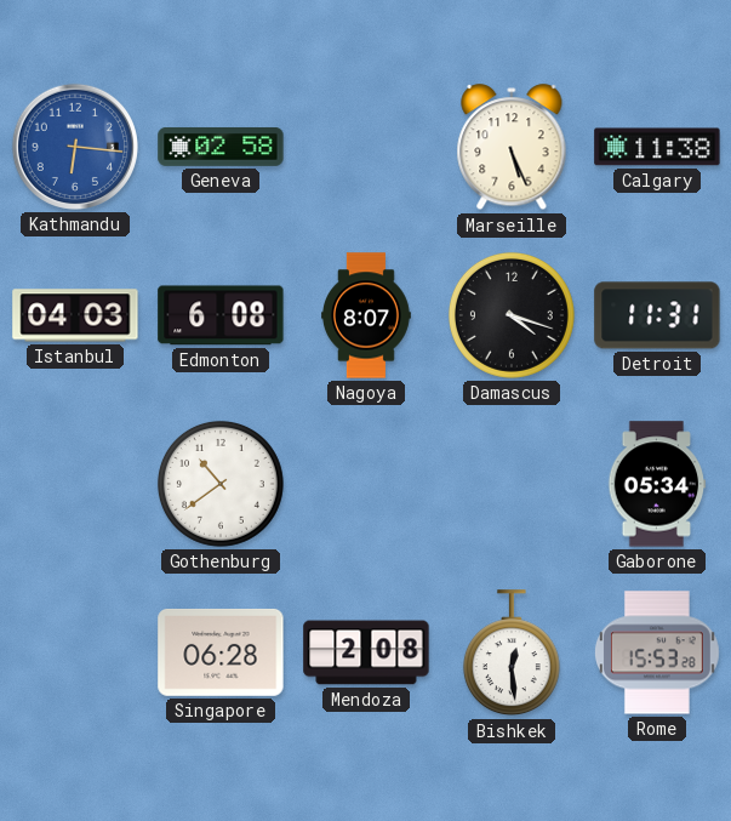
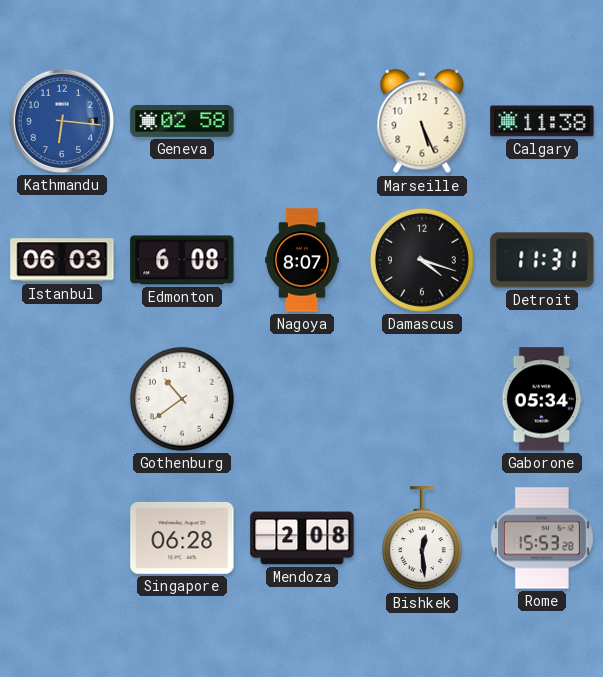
Istanbul: 04:03 -> 06:03
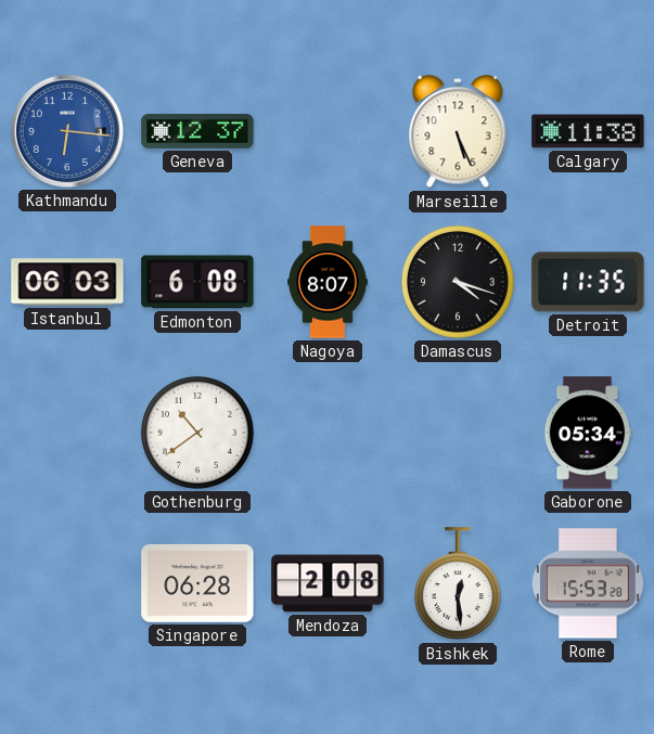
Geneva: 02:58 -> 12:37
Detroit: 11:31 -> 11:35
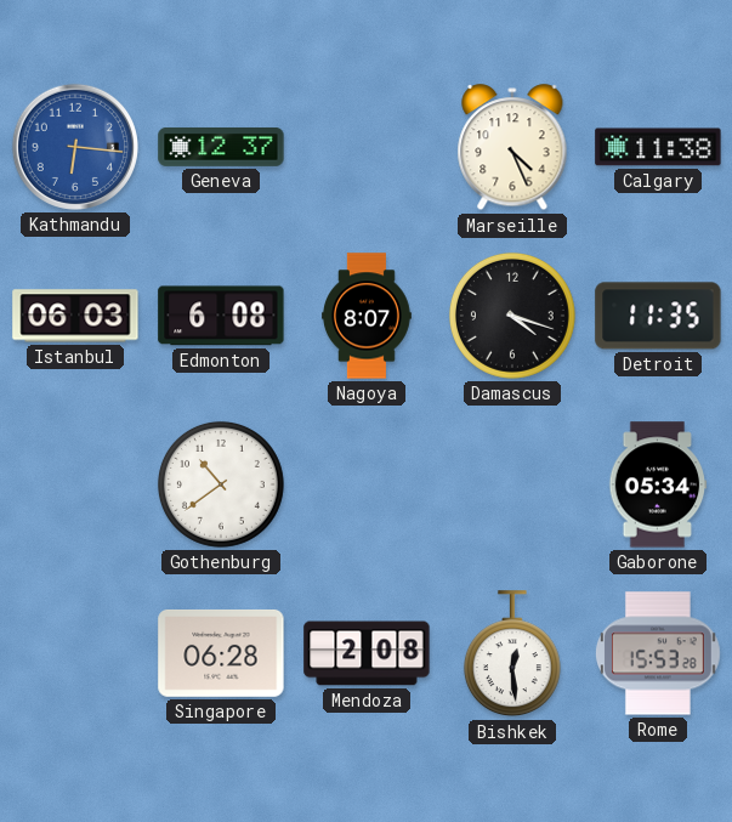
Marseille: 5:26 -> 4:26
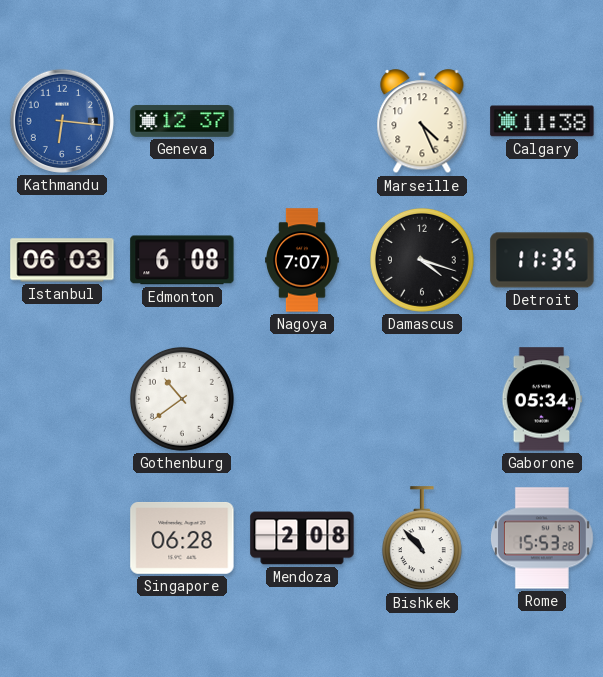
Nagoya: 8:07 -> 7:07
Bishkek: 12:29 -> 10:53
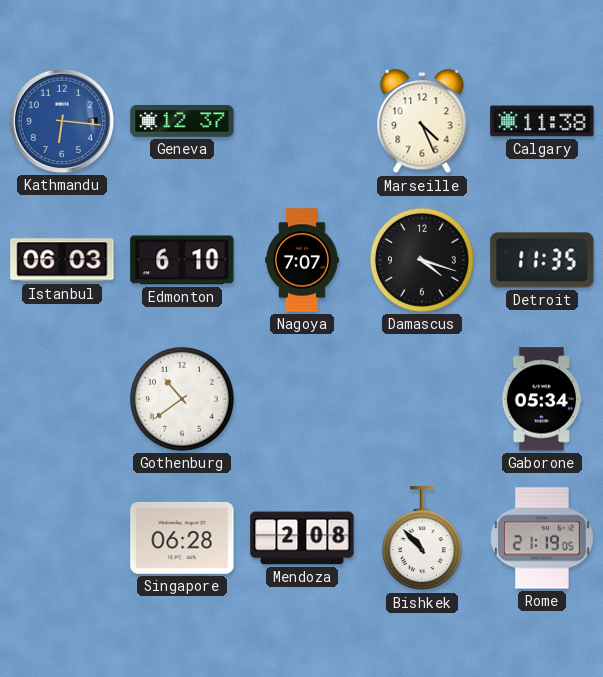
Edmonton: 6:08 -> 6:10
Rome: 15:53 -> 21:19
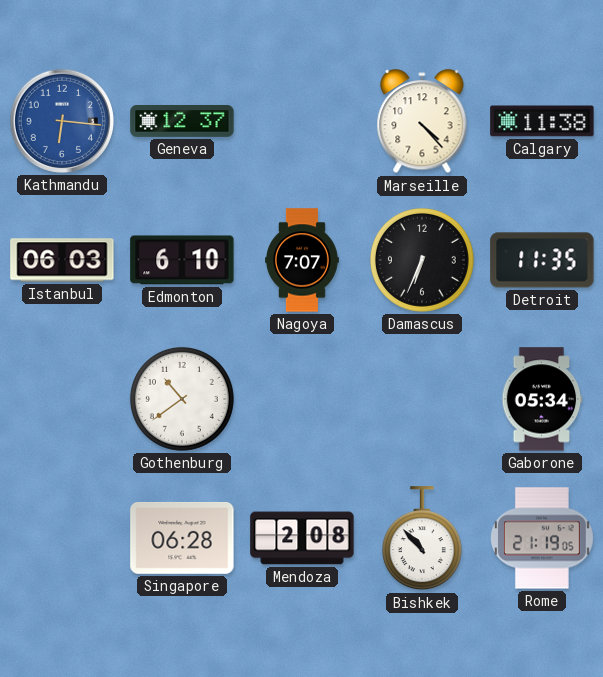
Marseille: 4:26 -> 4:23
Damascus: 4:18 -> 6:34
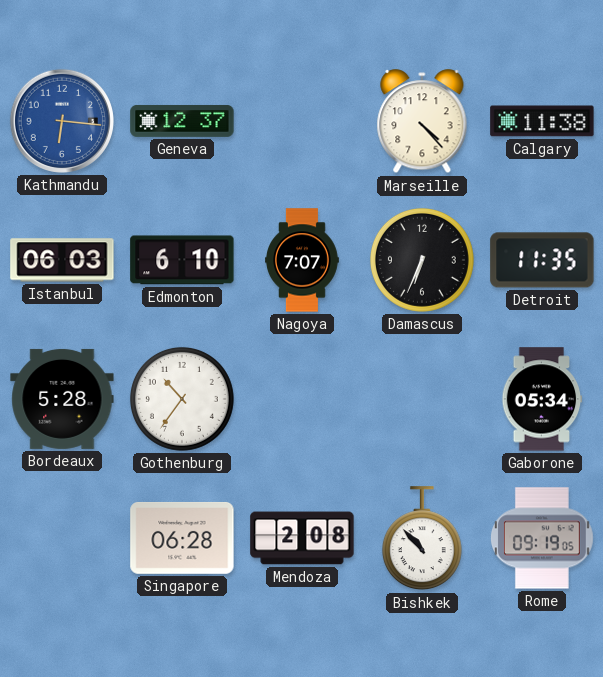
Bordeaux: none -> 5:28
Gothenburg: 10:39 -> 10:36
Rome: 21:19 -> 09:19
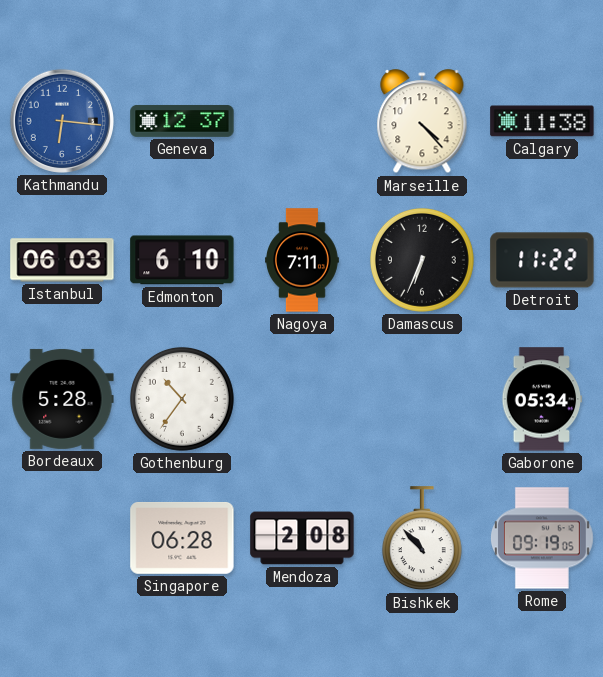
Nagoya: 7:07 -> 7:11
Detroit: 11:35 -> 11:22
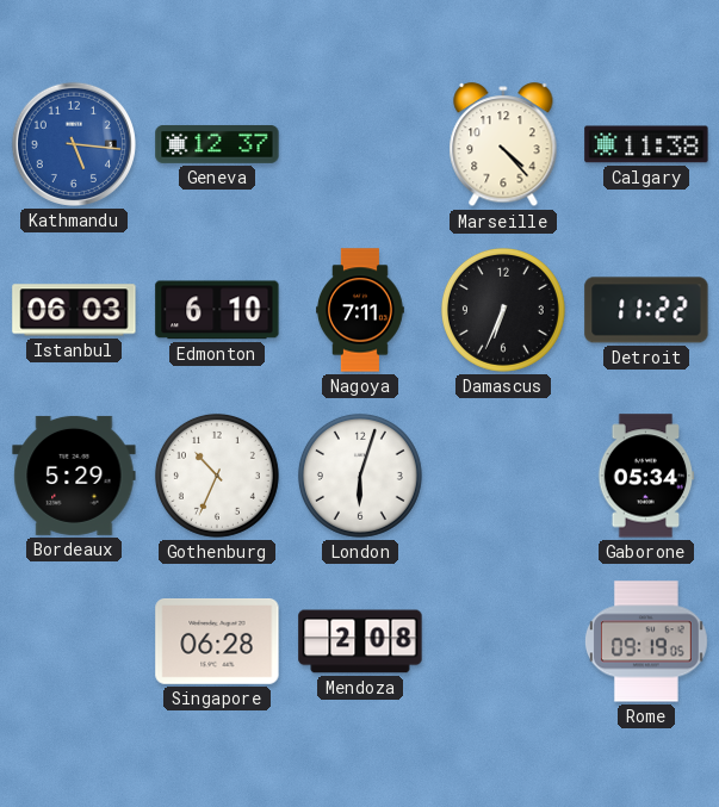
Kathmandu: 6:16 -> 5:16
Bordeaux: 5:28 -> 5:29
Gothenburg: 10:36 -> 10:34
London: none -> 6:03
Bishkek: 10:53 -> none
